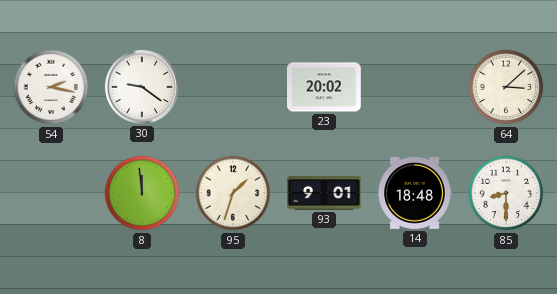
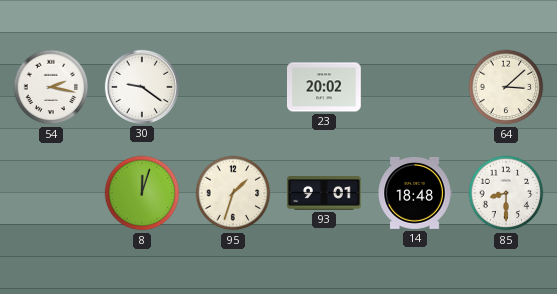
8: 11:59 -> 12:03
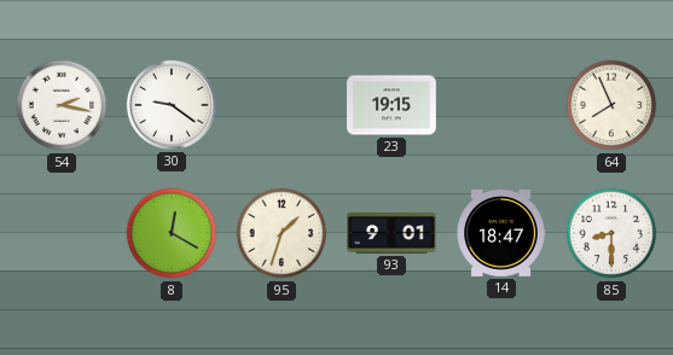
23: 20:02 -> 19:15
64: 3:08 -> 7:56
8: 12:03 -> 12:20
14: 18:48 -> 18:47
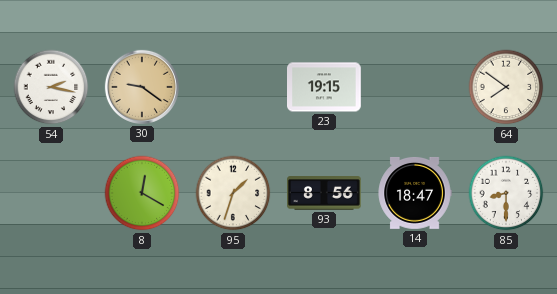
30 dial: white -> champagne
64: 7:56 -> 7:51
93: 9:01 -> 8:56
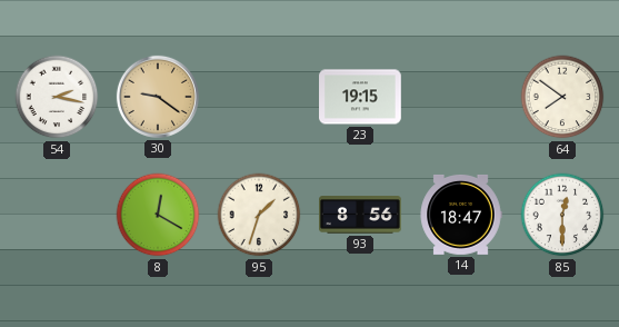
85: 8:30 -> 12:30
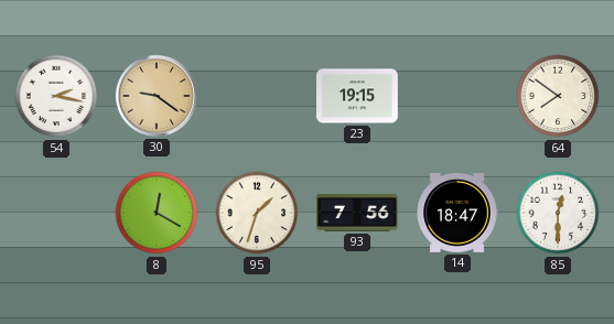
93: 8:56 -> 7:56
